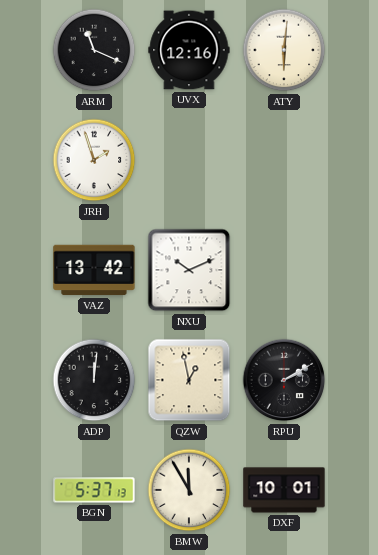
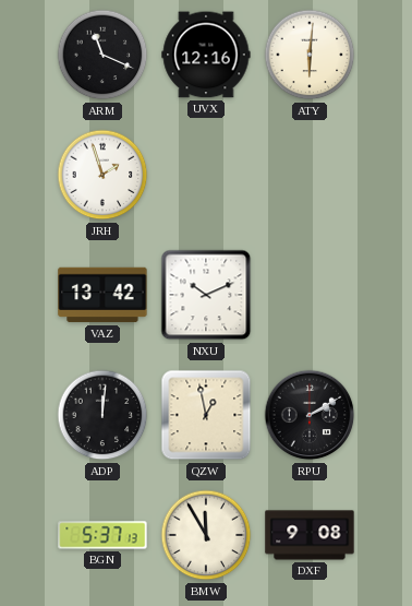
DXF: 10:01 -> 9:08
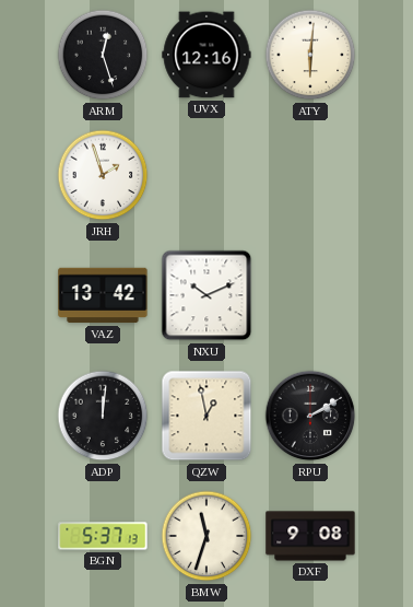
ARM: 11:19 -> 12:27
BMW: 11:55 -> 11:33
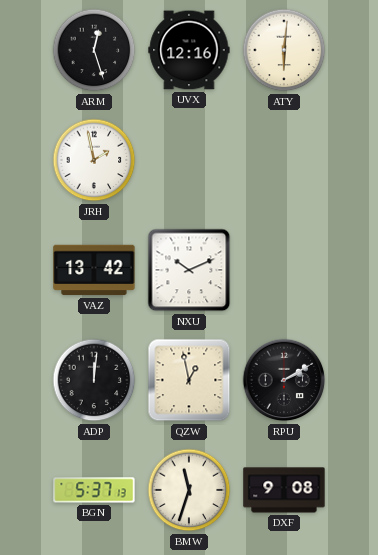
JRH: 1:57 -> 1:58
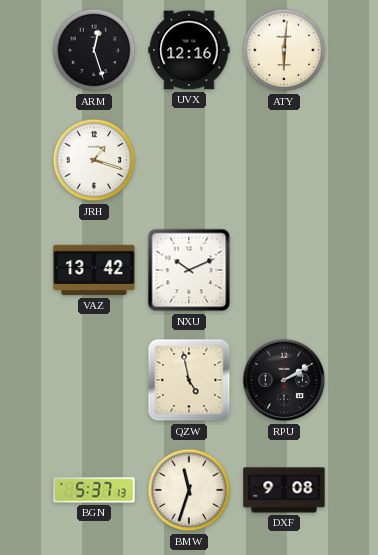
JRH: 1:58 -> 1:18
ADP: 12:01 -> none
QZW: 12:58 -> 4:58
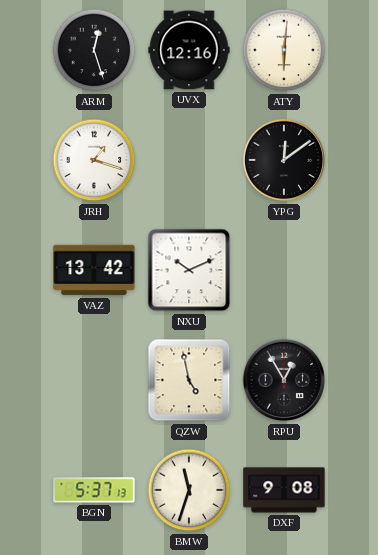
YPG: none -> 12:09
RPU: 2:10 -> 12:55
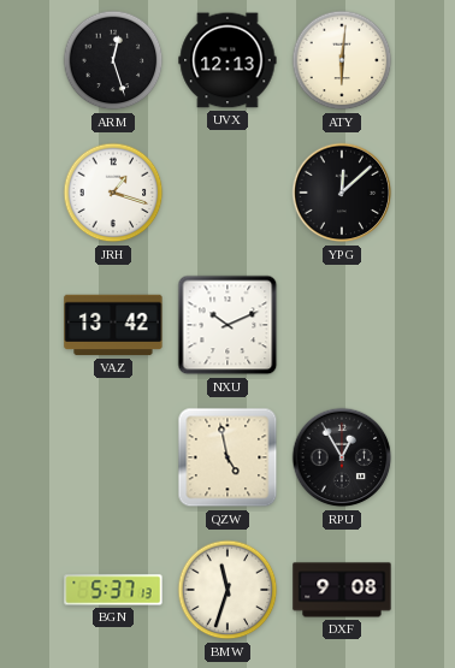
UVX: 12:16 -> 12:13
YPG: 12:09 -> 12:08
